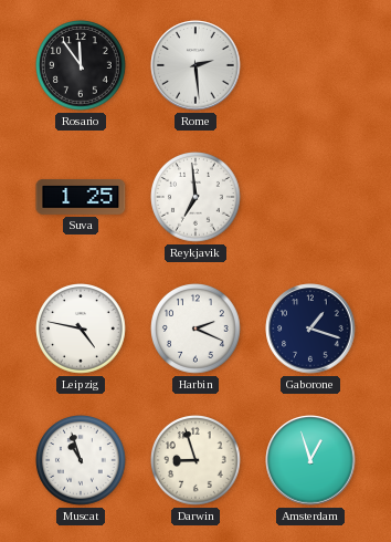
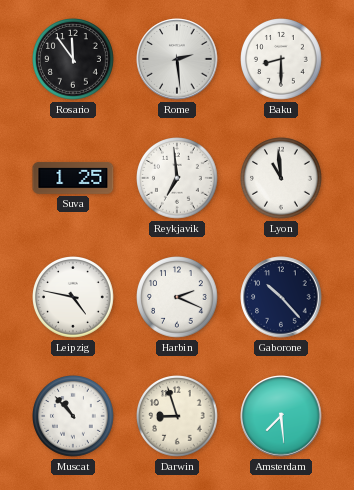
Baku: none -> 8:30
Lyon: none -> 10:59
Gaborone: 1:18 -> 10:23
Muscat: 10:57 -> 10:53
Amsterdam: 12:57 -> 7:29
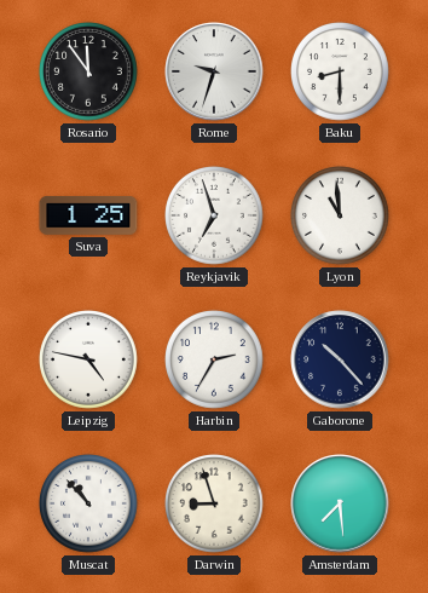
Rome: 2:29 -> 9:33
Reykjavik: 6:59 -> 6:57
Harbin: 2:19 -> 2:35
